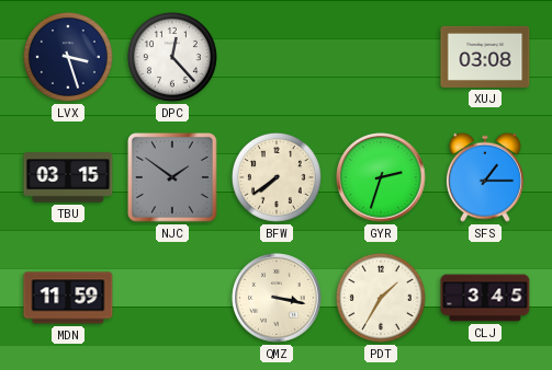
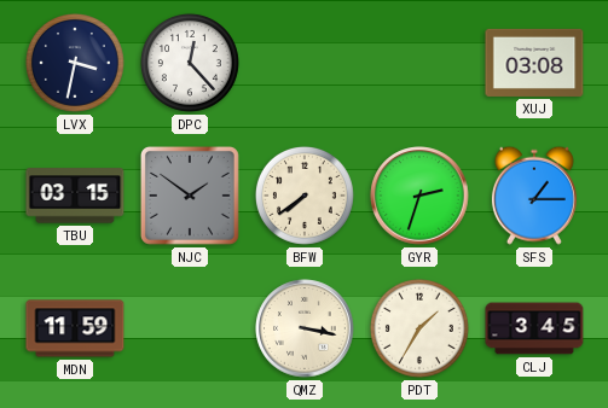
LVX: 3:27 -> 3:32
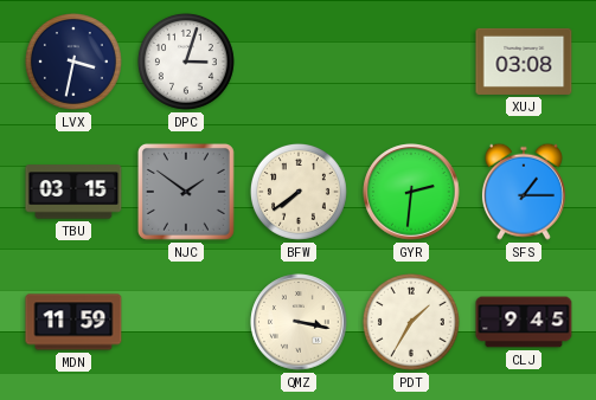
DPC: 12:23 -> 3:03
GYR: 2:33 -> 2:31
CLJ: 3:45 -> 9:45
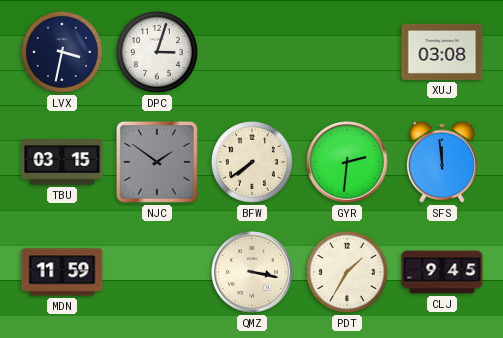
SFS: 1:15 -> 11:59
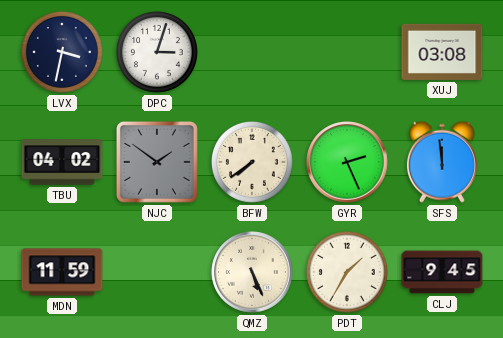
TBU: 03:15 -> 04:02
GYR: 2:31 -> 2:26
QMZ: 3:17 -> 5:26
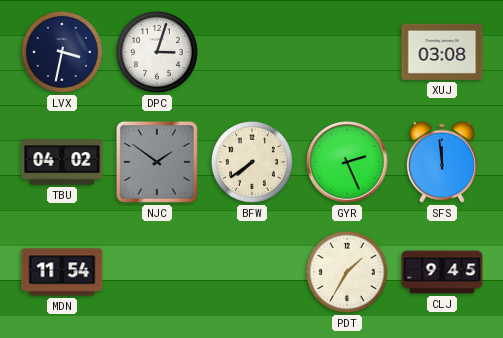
MDN: 11:59 -> 11:54
QMZ: 5:26 -> none
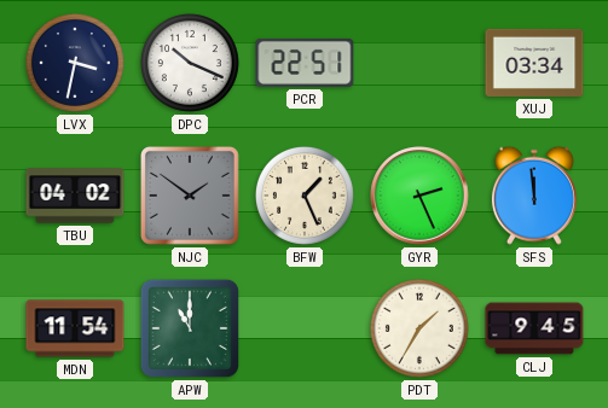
DPC: 3:03 -> 10:19
PCR: none -> 22:51
XUJ: 03:08 -> 03:34
BFW: 7:39 -> 1:26
APW: none -> 11:00
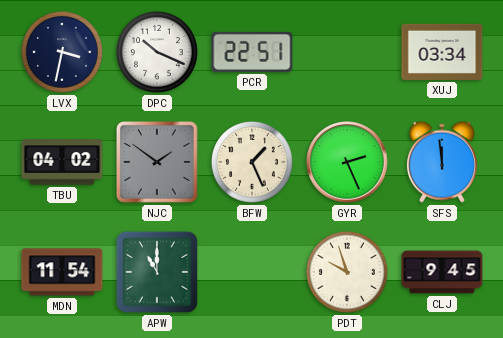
PDT: 1:35 -> 9:57
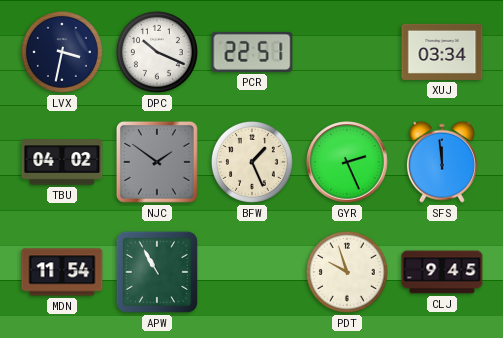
APW: 11:00 -> 10:55
